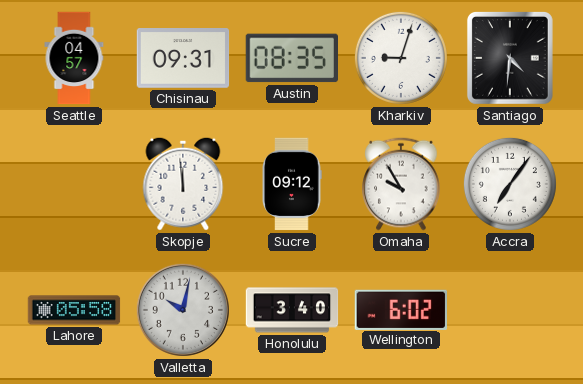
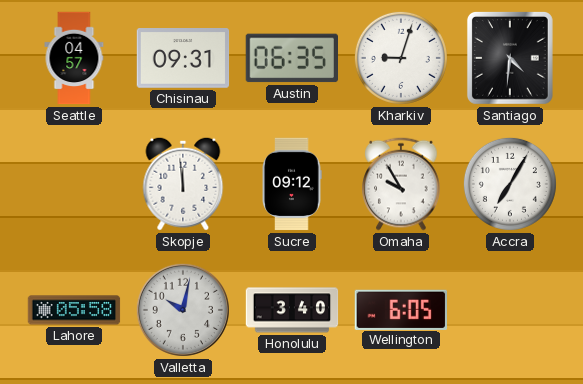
Austin: 08:35 -> 06:35
Accra: 7:06 -> 7:05
Wellington: 6:02 -> 6:05
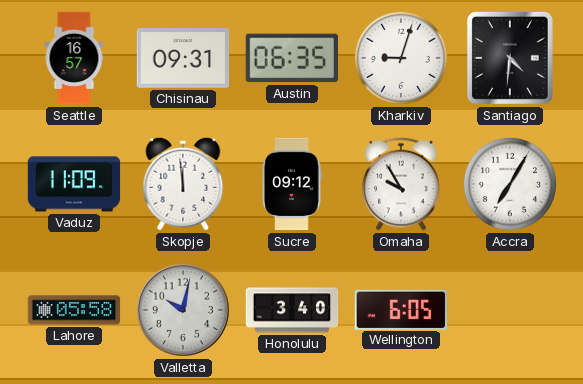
Seattle: 04:57 -> 16:57
Vaduz: none -> 11:09
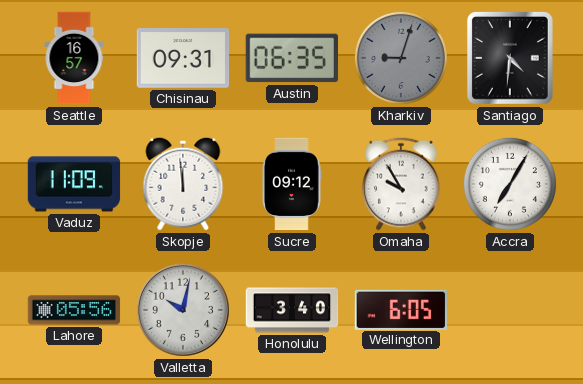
Kharkiv dial: white -> grey
Lahore: 05:58 -> 05:56
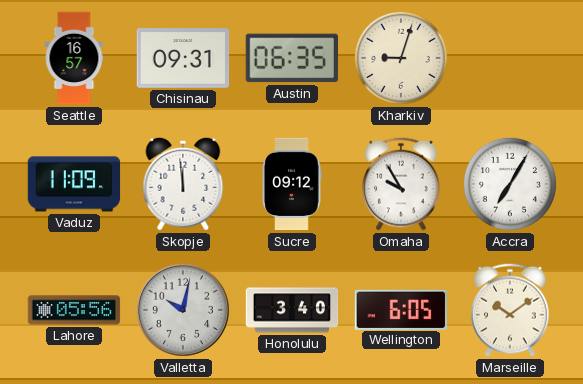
Kharkiv dial: grey -> cream
Santiago: 4:31 -> none
Marseille: none -> 10:09
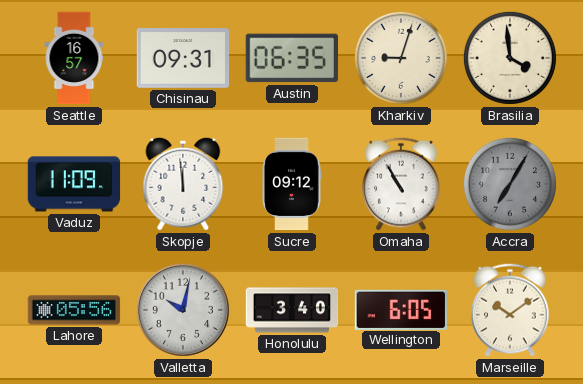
Brasilia: none -> 3:59
Omaha: 9:55 -> 10:55
Accra dial: white -> grey
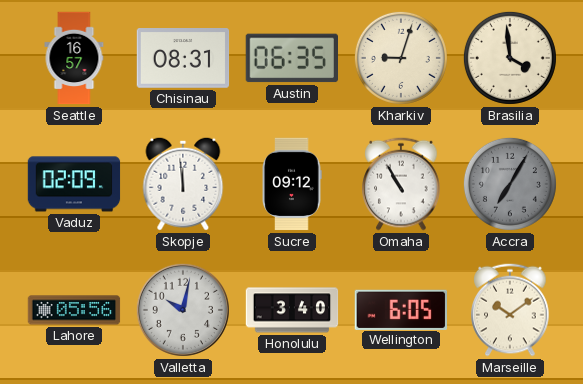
Chisinau: 09:31 -> 08:31
Vaduz: 11:09 -> 02:09
